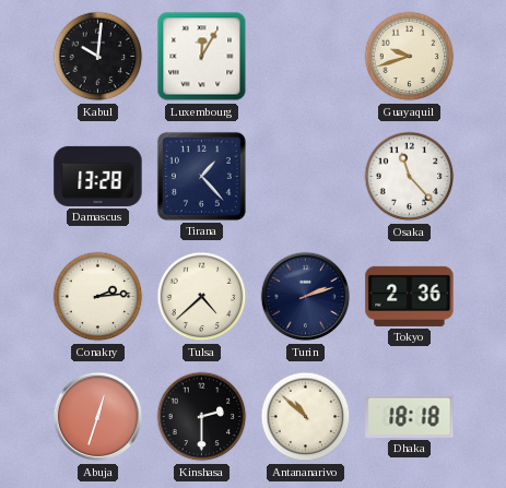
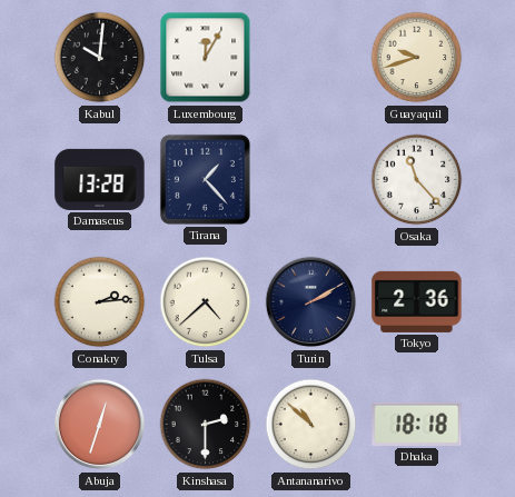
Turin: 2:12 -> 2:10
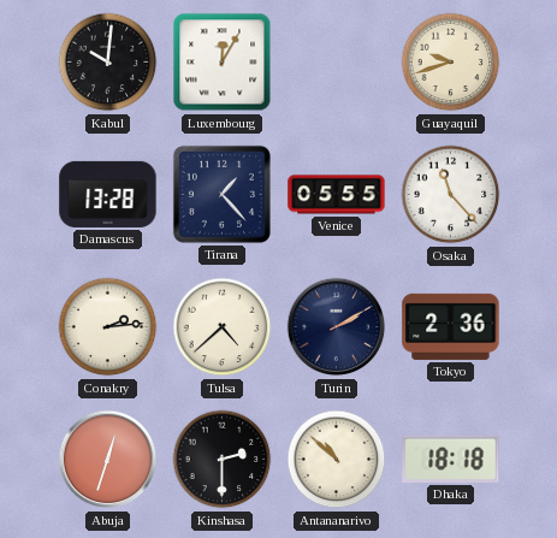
Venice: none -> 05:55
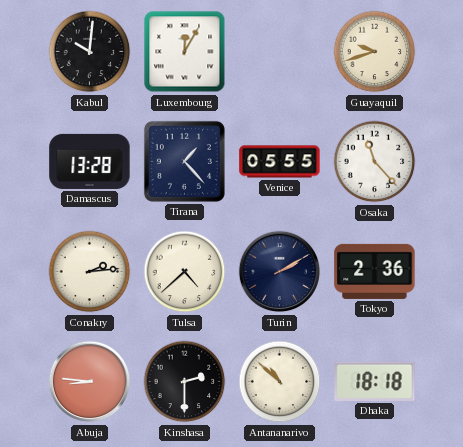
Abuja: 12:33 -> 8:46
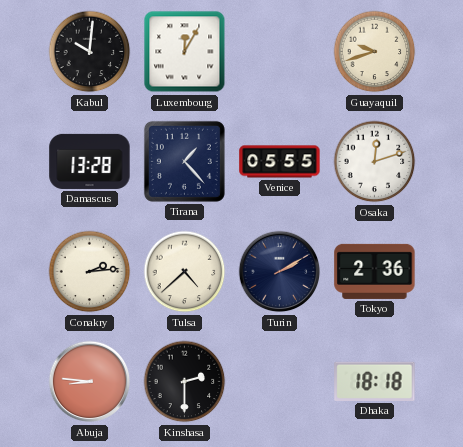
Osaka: 11:23 -> 12:12
Antananarivo: 10:52 -> none
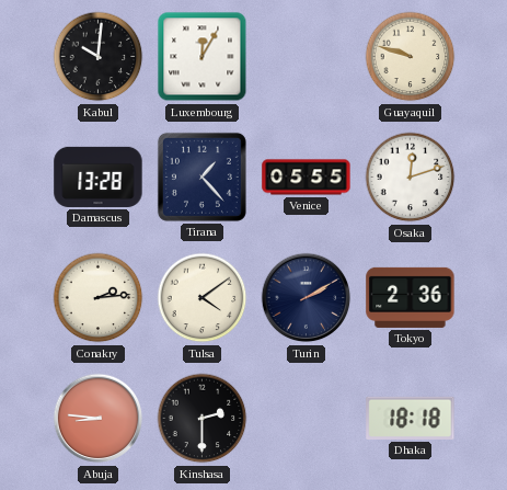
Guayaquil: 9:42 -> 9:48
Tulsa: 4:38 -> 4:09
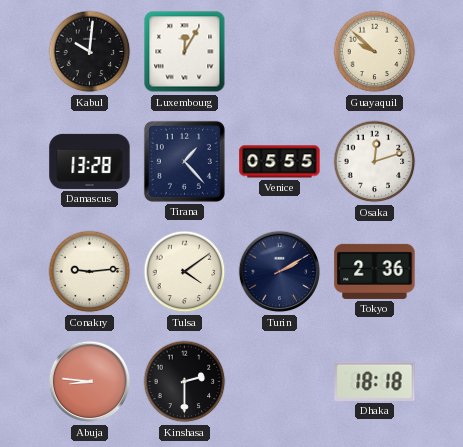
Guayaquil: 9:48 -> 9:52
Conakry: 2:14 -> 9:14
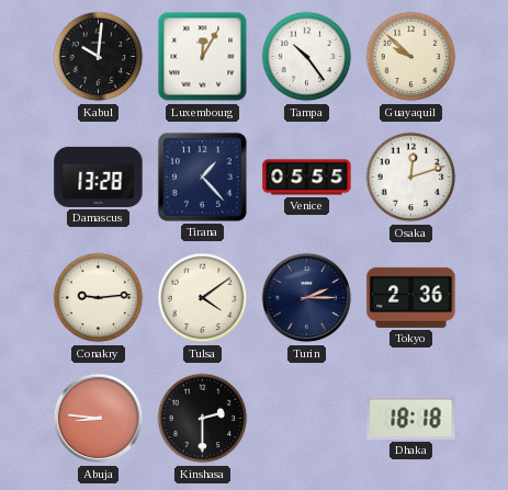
Tampa: none -> 10:24
Turin: 2:10 -> 2:15
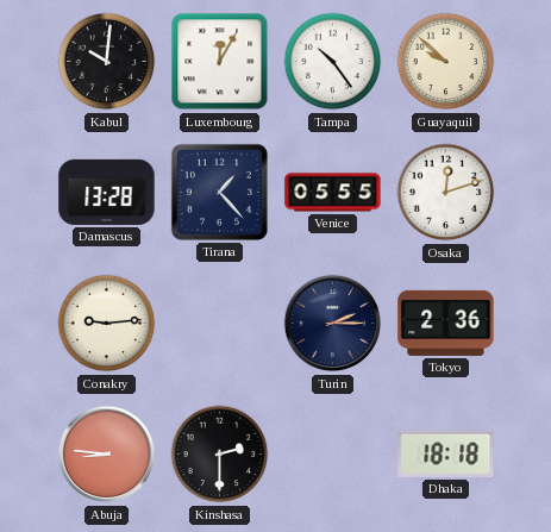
Tulsa: 4:09 -> none
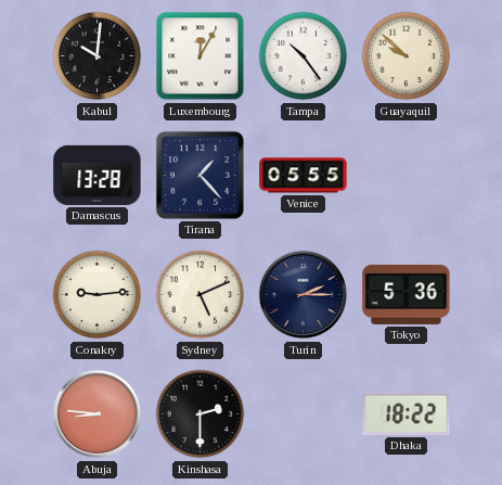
Osaka: 12:12 -> none
Sydney: none -> 5:11
Tokyo: 2:36 -> 5:36
Dhaka: 18:18 -> 18:22
